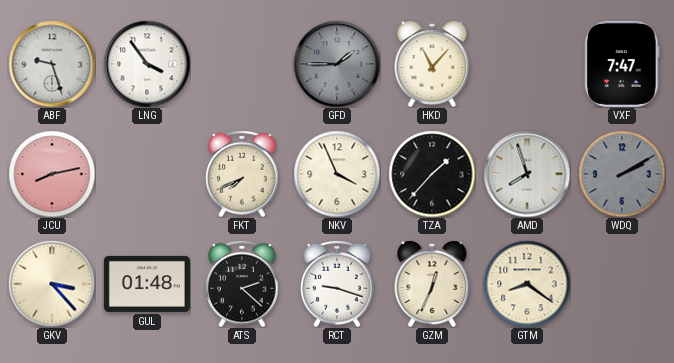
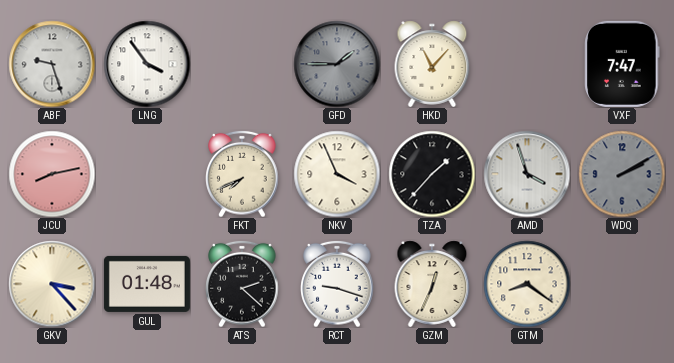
AMD: 7:57 -> 3:57
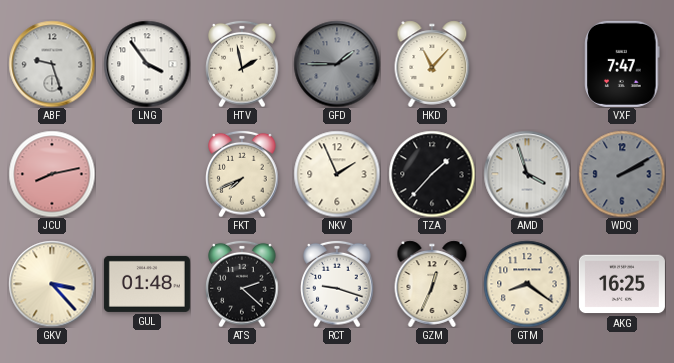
HTV: none -> 1:58
NKV: 3:56 -> 1:56
AKG: none -> 16:25
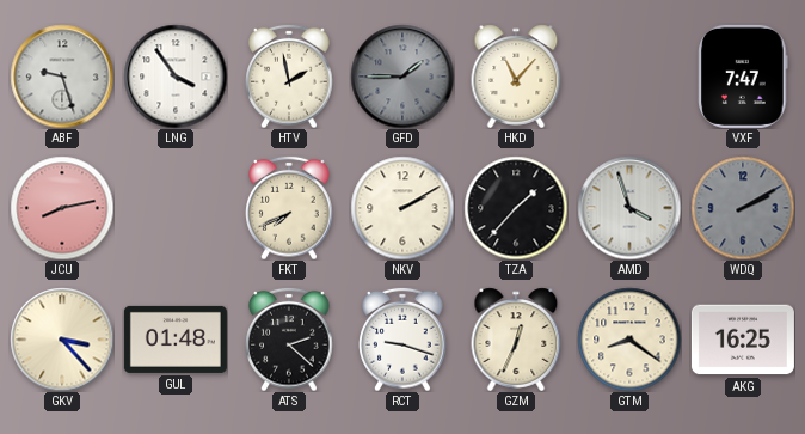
NKV: 1:56 -> 2:10
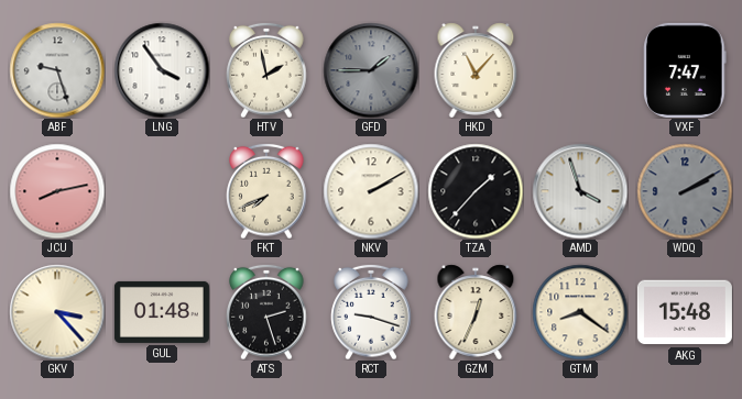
ATS: 2:22 -> 2:27
AKG: 16:25 -> 15:48
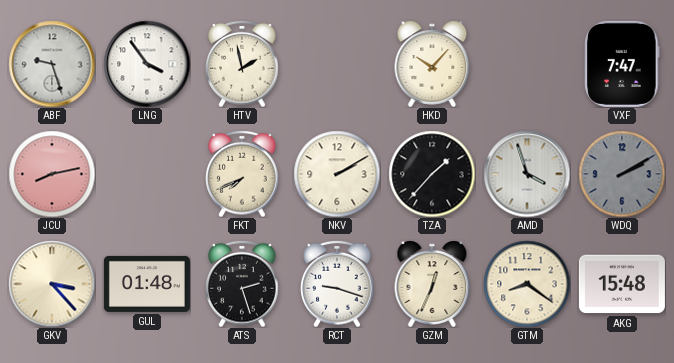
GFD: 1:45 -> none
HKD: 11:07 -> 10:07
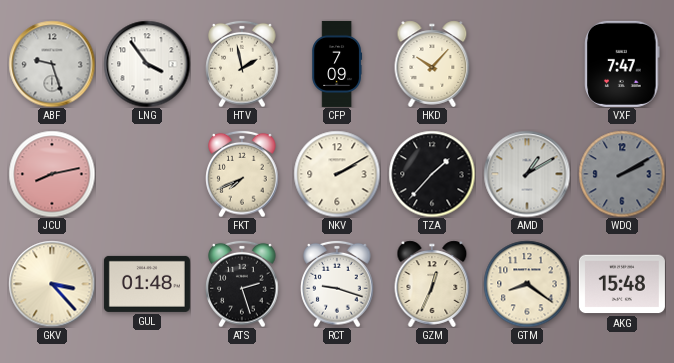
CFP: none -> 7:09
AMD: 3:57 -> 1:10
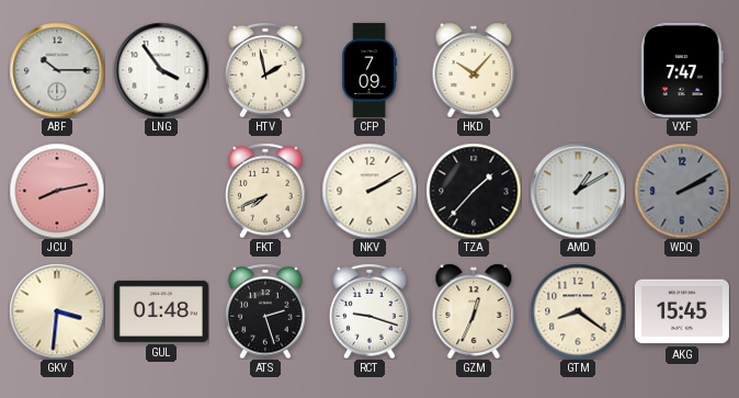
ABF: 9:27 -> 10:15
GKV: 3:23 -> 3:31
AKG: 15:48 -> 15:45
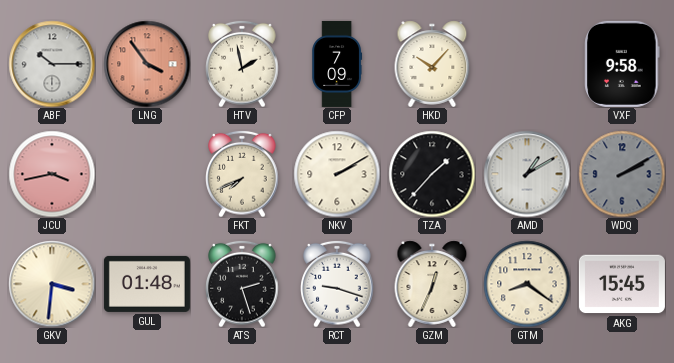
LNG dial: white -> salmon
VXF: 7:47 -> 9:58
JCU: 8:13 -> 3:43
